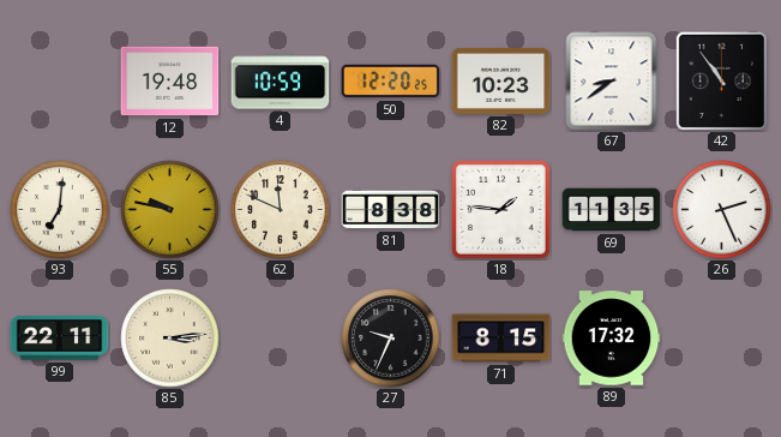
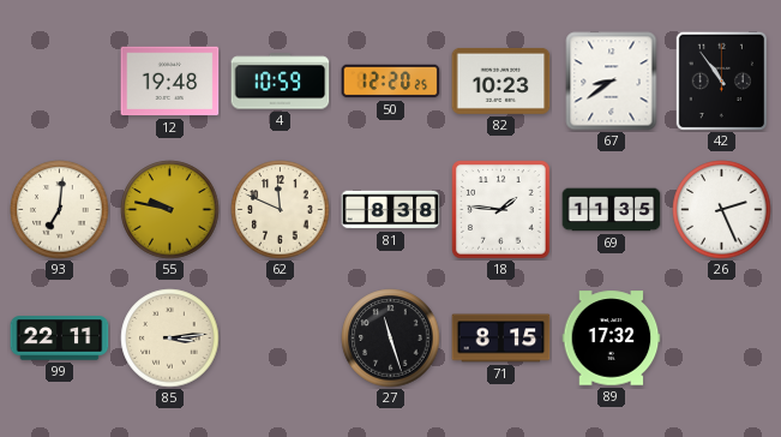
27: 9:34 -> 11:27
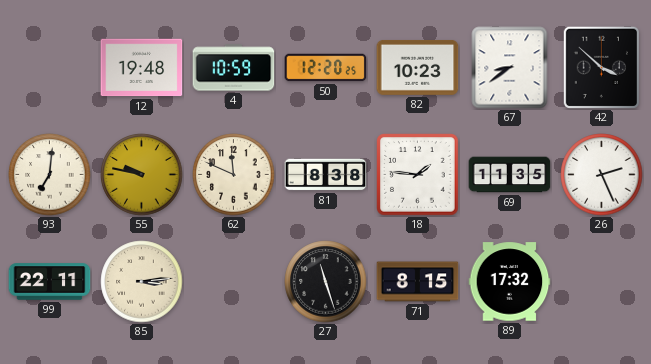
42: 10:54 -> 3:52
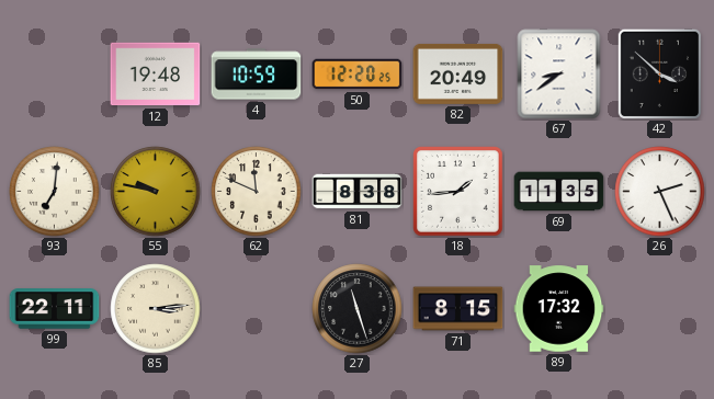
82: 10:23 -> 20:49
18: 1:46 -> 1:44
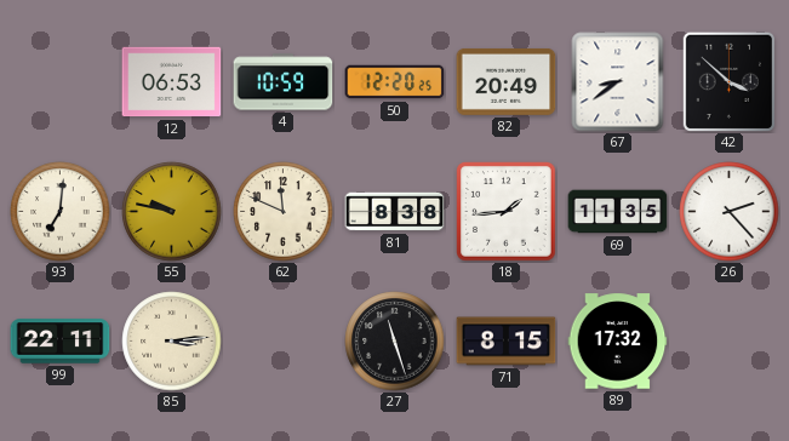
12: 19:48 -> 06:53
26: 2:26 -> 2:23
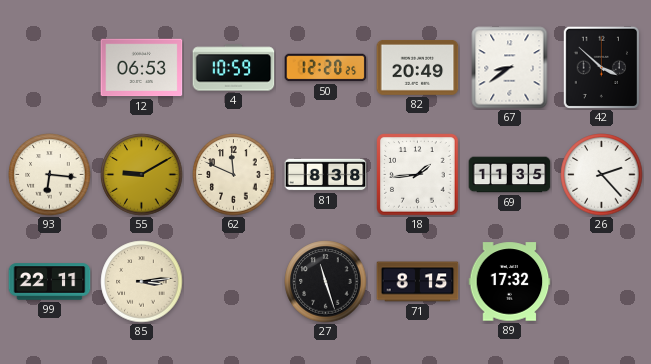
93: 7:01 -> 6:16
55: 9:47 -> 9:10
